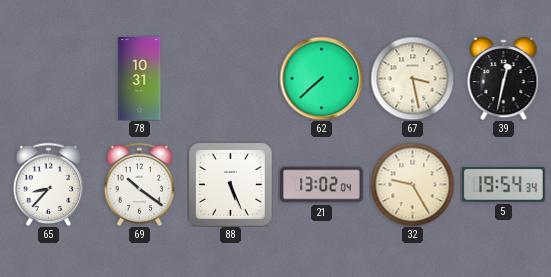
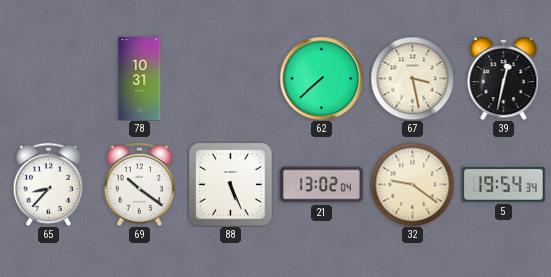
32: 9:25 -> 9:21
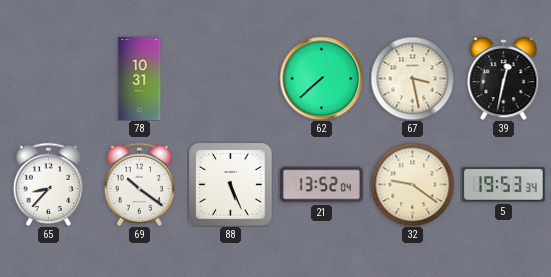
21: 13:02 -> 13:52
5: 19:54 -> 19:53
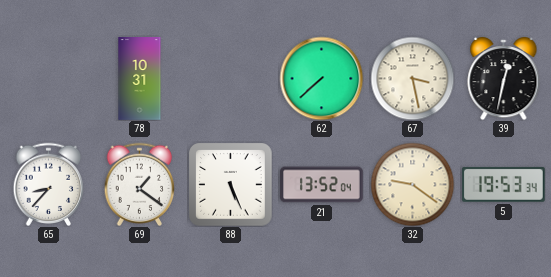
69: 10:21 -> 1:21
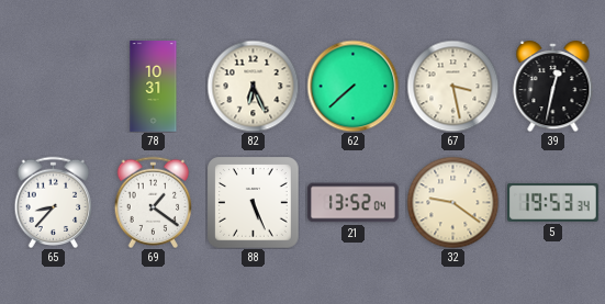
82: none -> 6:26
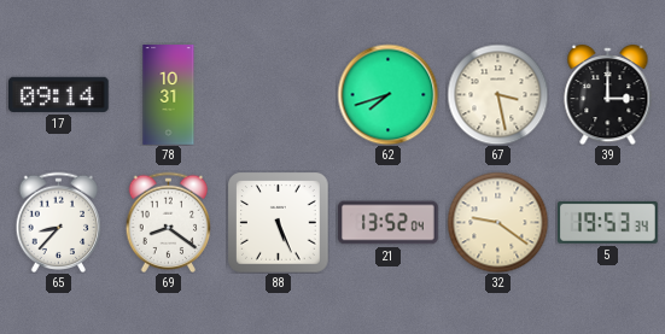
17: none -> 09:14
82: 6:26 -> none
62: 7:38 -> 7:42
39: 12:32 -> 3:00
69: 1:21 -> 8:21
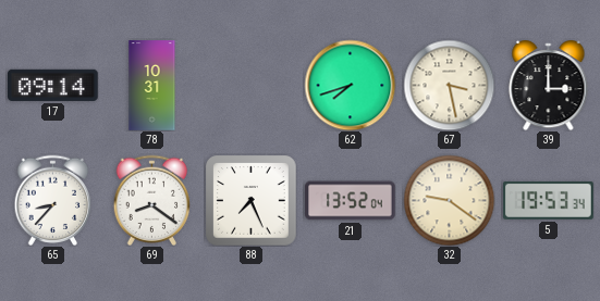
88: 5:26 -> 7:26
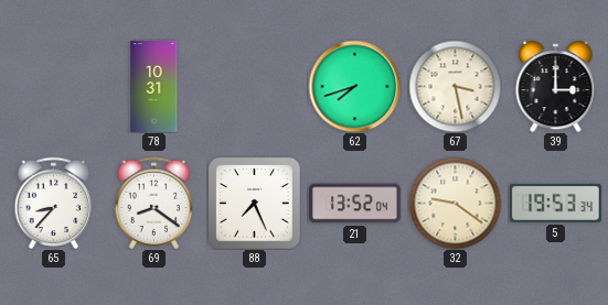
17: 09:14 -> none
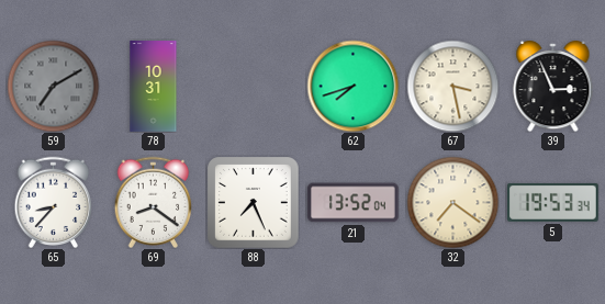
59: none -> 7:10
39: 3:00 -> 2:56
32: 9:21 -> 7:21
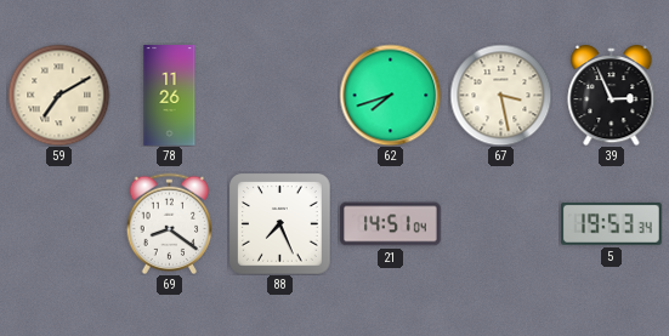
59 dial: grey -> cream
78: 10:31 -> 11:26
65: 8:37 -> none
21: 13:52 -> 14:51
32: 7:21 -> none
